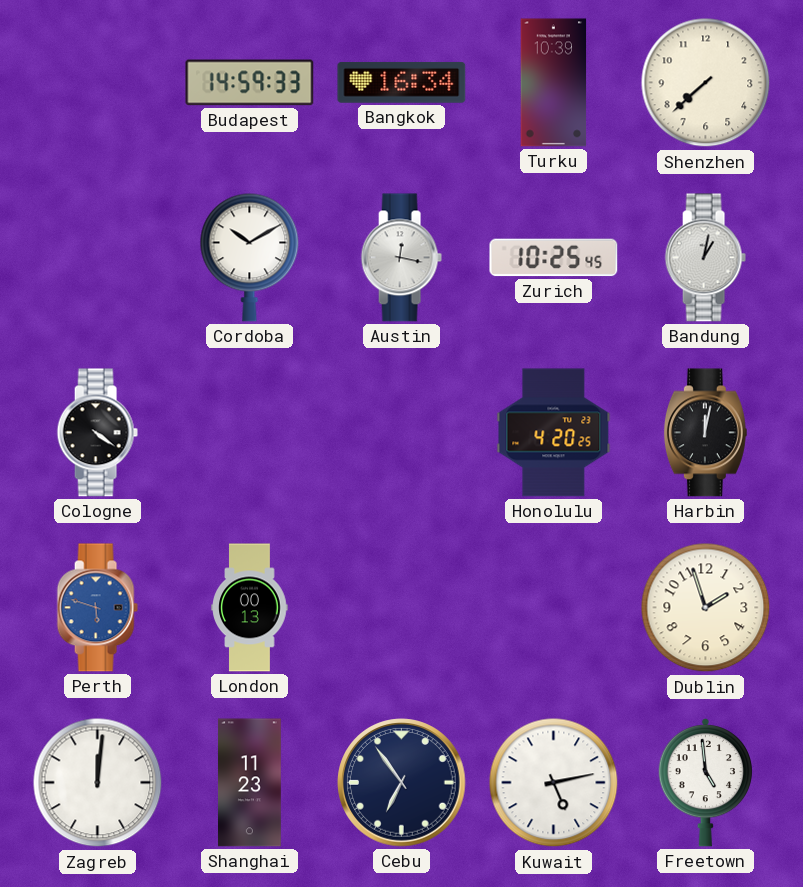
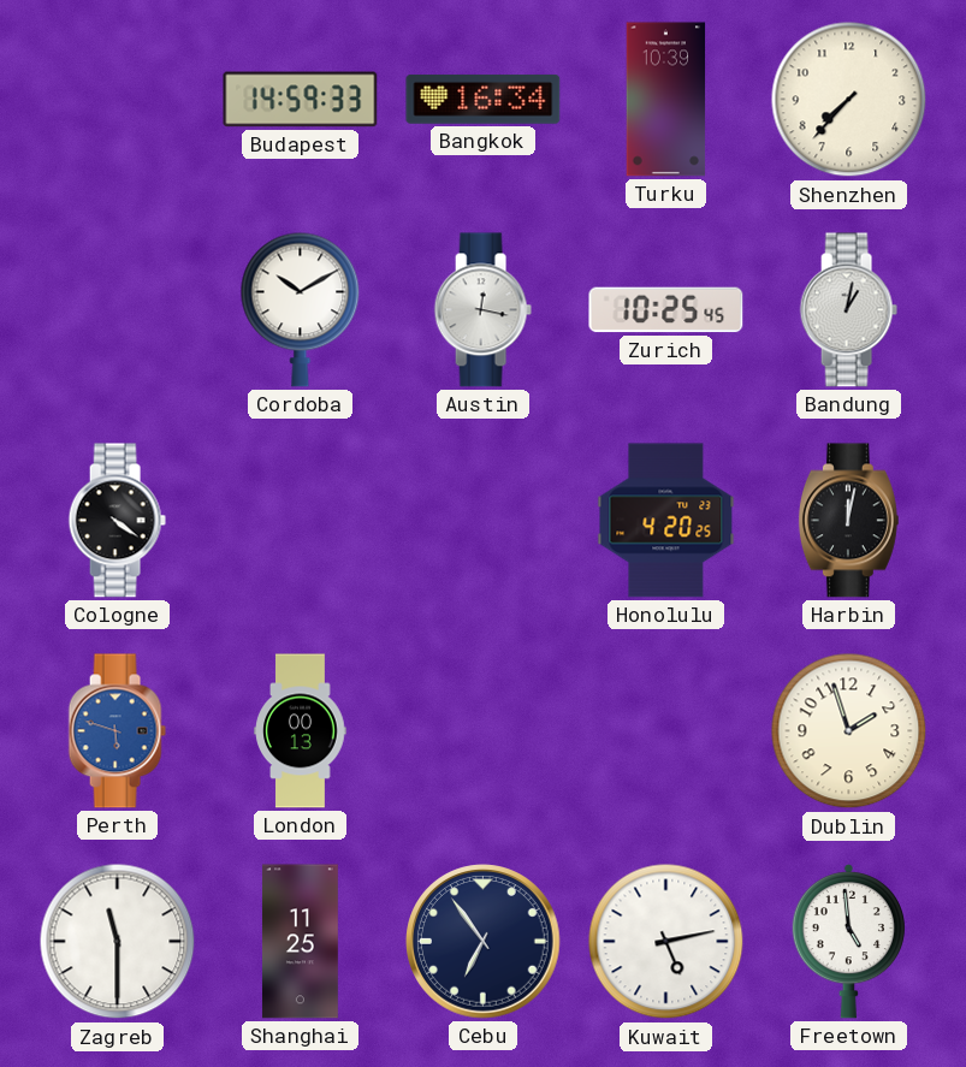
Shenzhen: 7:38 -> 7:37
Zagreb: 12:01 -> 11:30
Shanghai: 11:23 -> 11:25
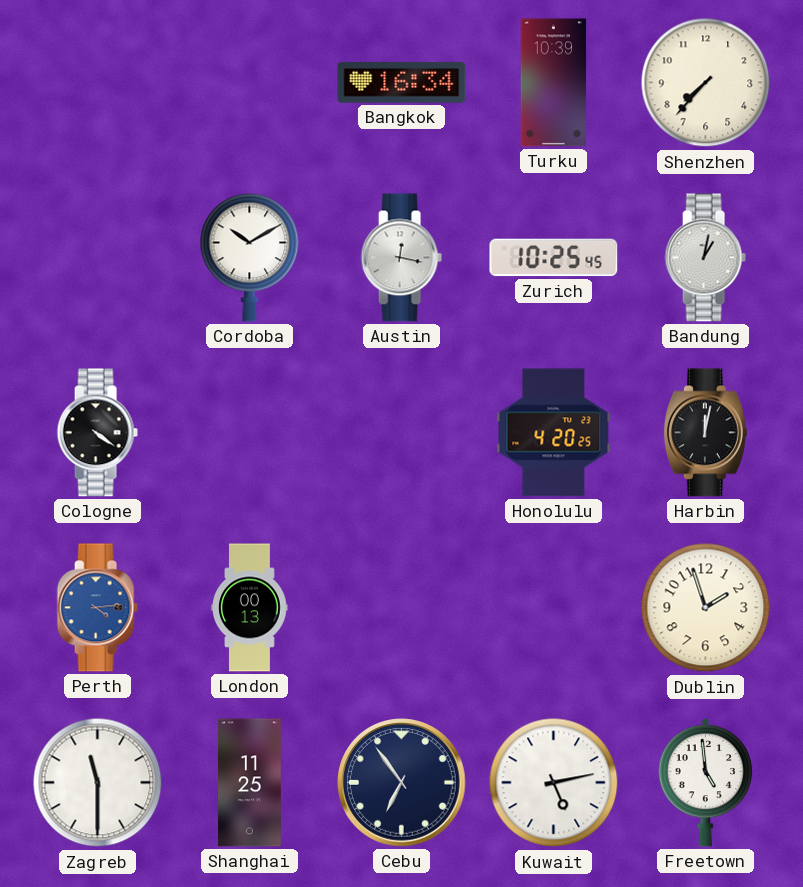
Budapest: 14:59 -> none
Perth: 5:48 -> 4:14
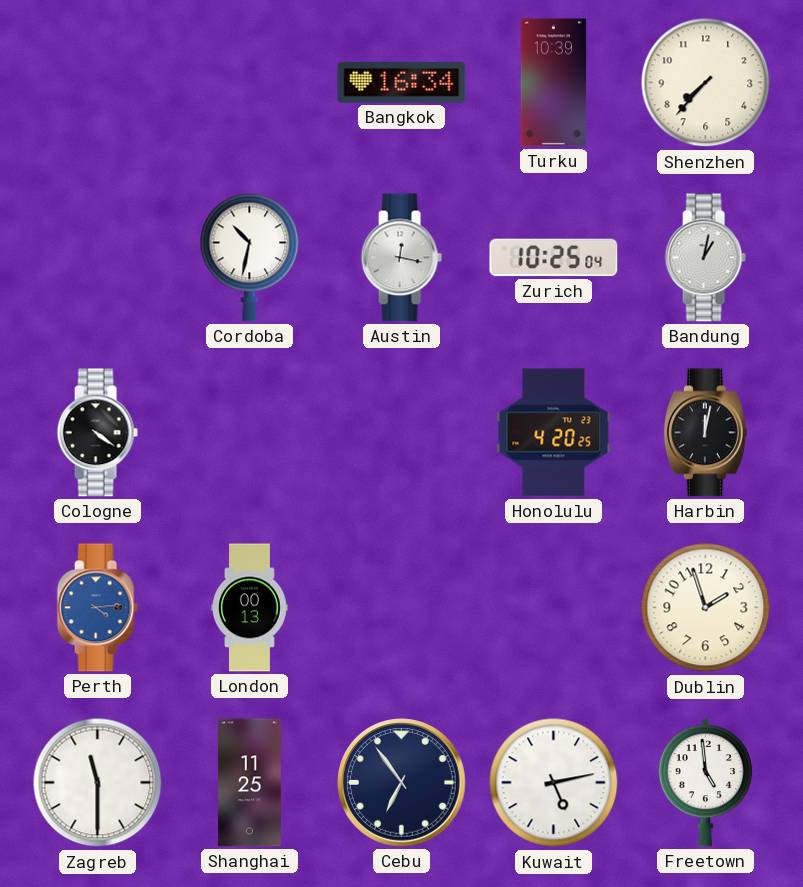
Cordoba: 10:10 -> 10:32
Zurich: 10:25:45 -> 10:25:04
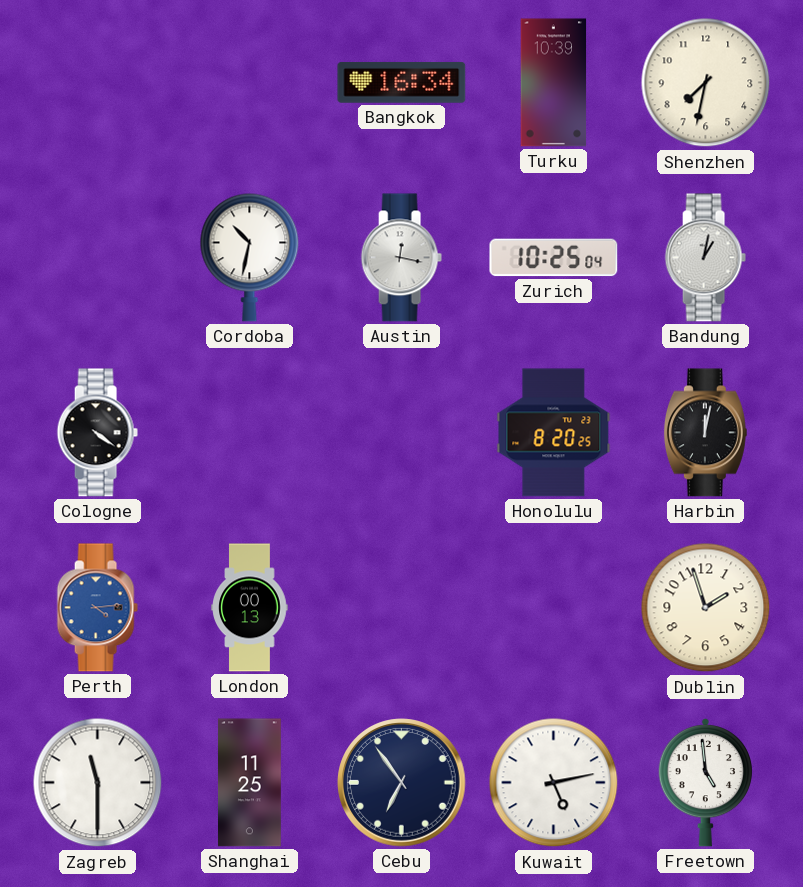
Shenzhen: 7:37 -> 7:32
Honolulu: 4:20 -> 8:20
